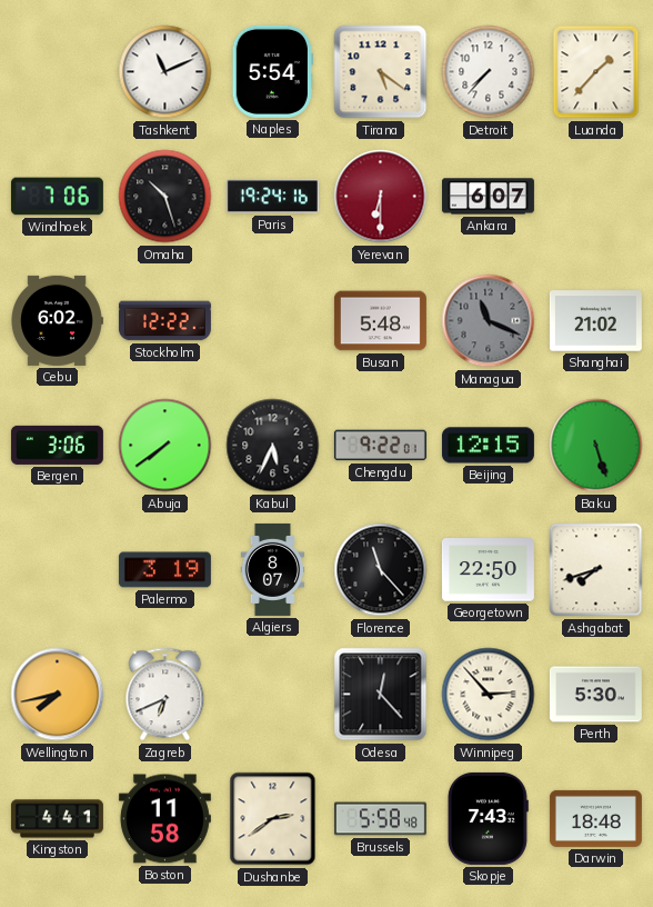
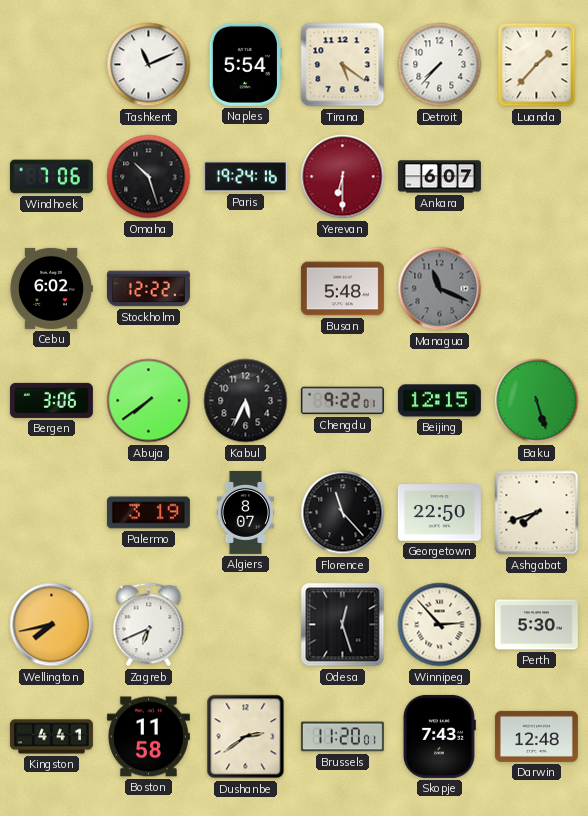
Shanghai: 21:02 -> none
Odesa: 12:23 -> 12:27
Brussels: 5:58 -> 11:20
Darwin: 18:48 -> 12:48
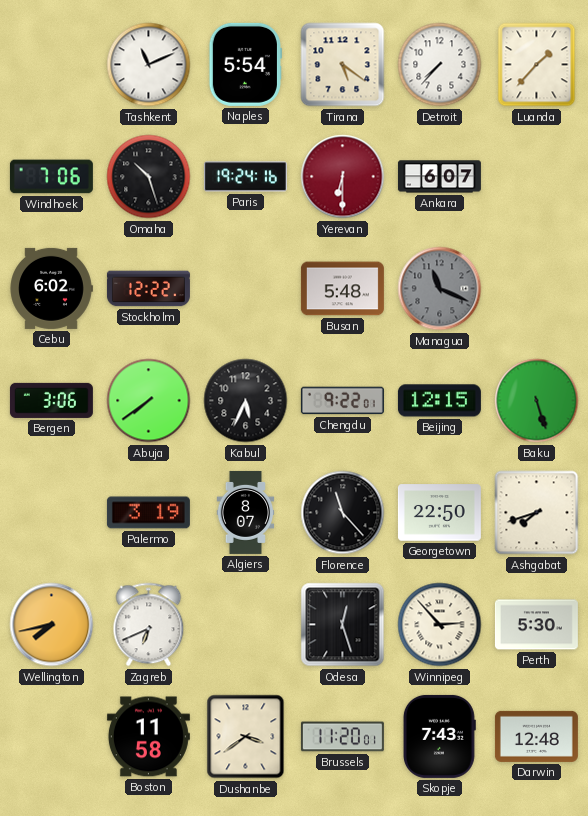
Kingston: 4:41 -> none
Dushanbe: 2:39 -> 3:39
